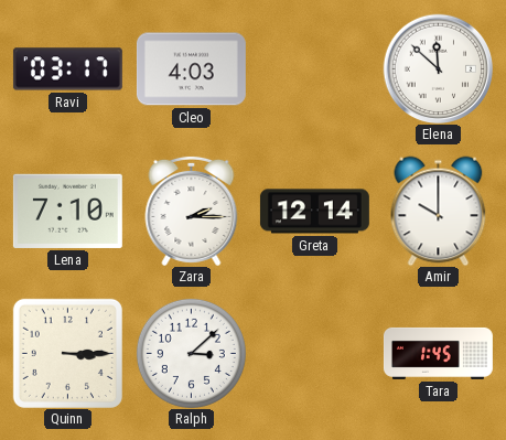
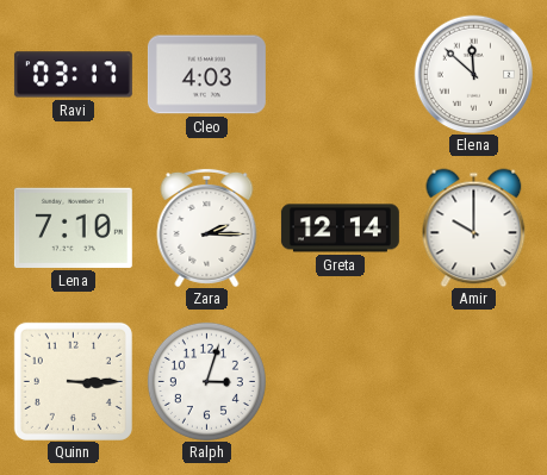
Ralph: 3:08 -> 3:03
Tara: 1:45 -> none
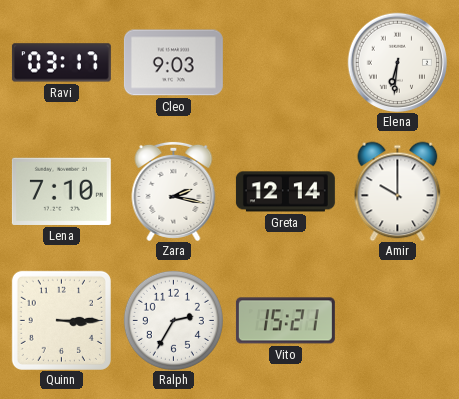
Cleo: 4:03 -> 9:03
Elena: 11:52 -> 6:31
Zara: 2:15 -> 2:17
Ralph: 3:03 -> 2:35
Vito: none -> 15:21
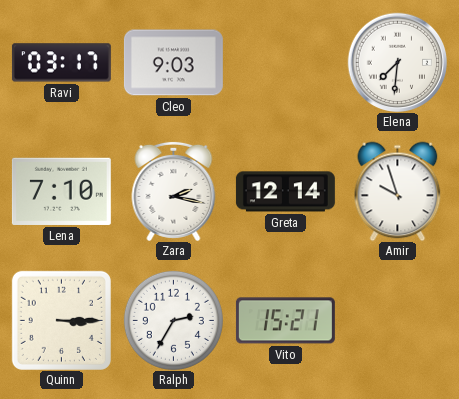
Elena: 6:31 -> 7:31
Amir: 10:00 -> 9:57
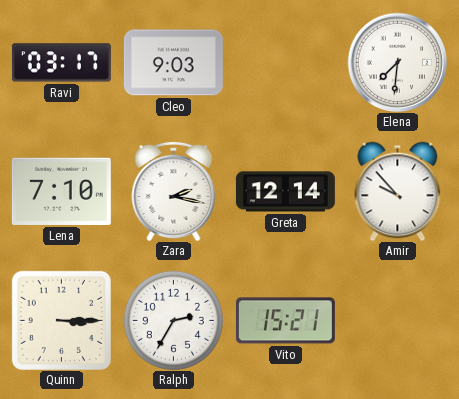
Amir: 9:57 -> 9:53
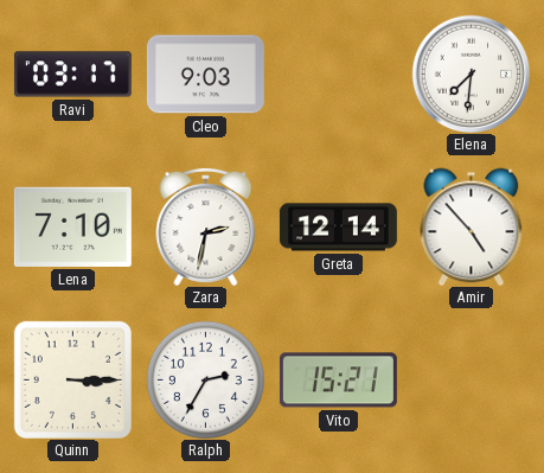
Zara: 2:17 -> 2:32
Amir: 9:53 -> 4:53
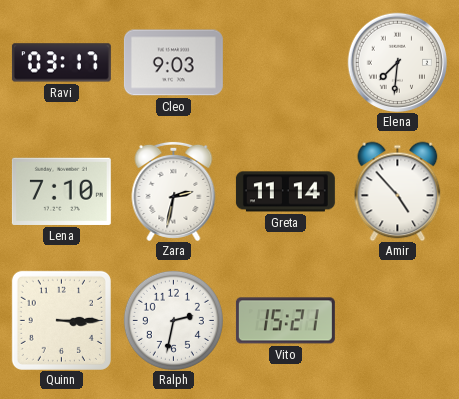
Greta: 12:14 -> 11:14
Ralph: 2:35 -> 2:32
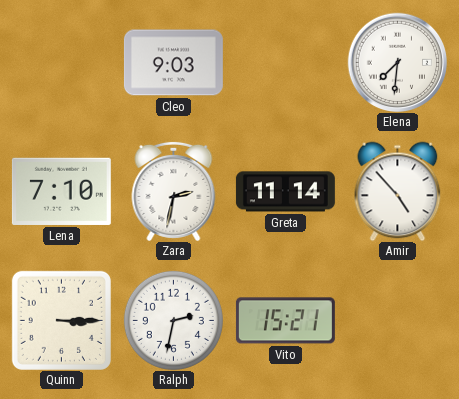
Ravi: 03:17 -> none
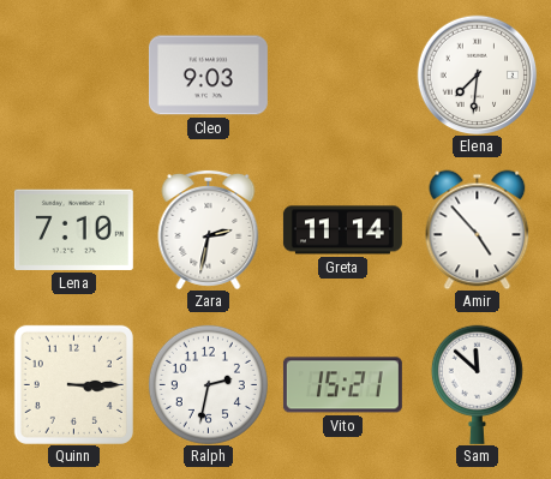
Sam: none -> 11:52
